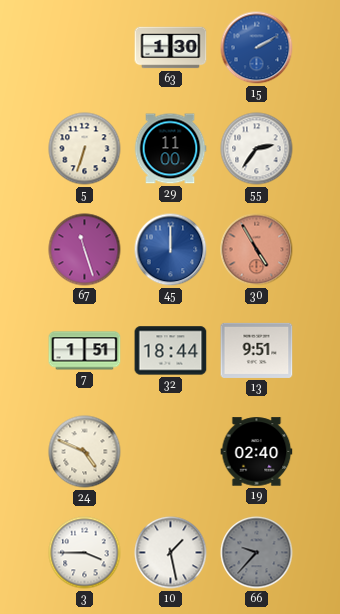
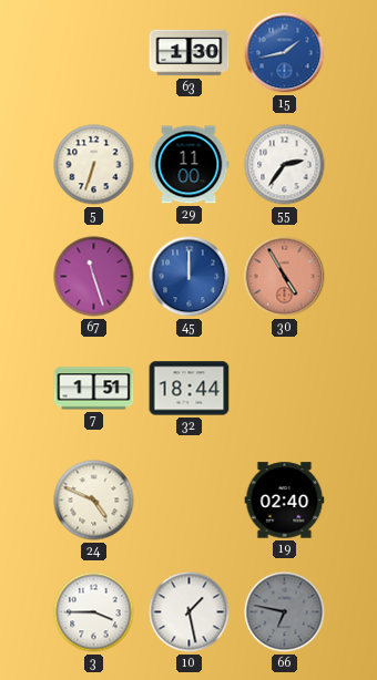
15: 2:10 -> 1:43
13: 9:51 -> none
66: 9:37 -> 6:47
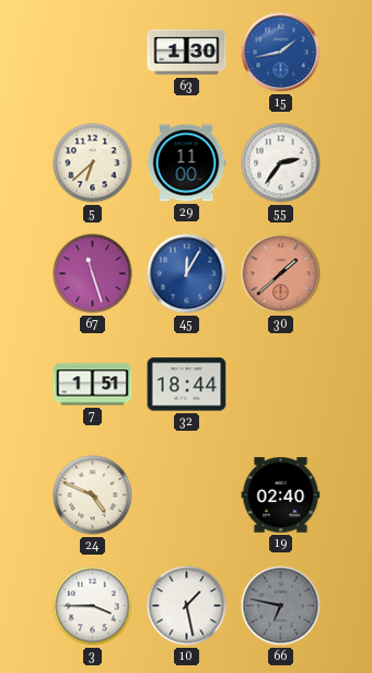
5: 6:33 -> 6:38
45: 12:00 -> 12:05
30: 4:55 -> 1:38
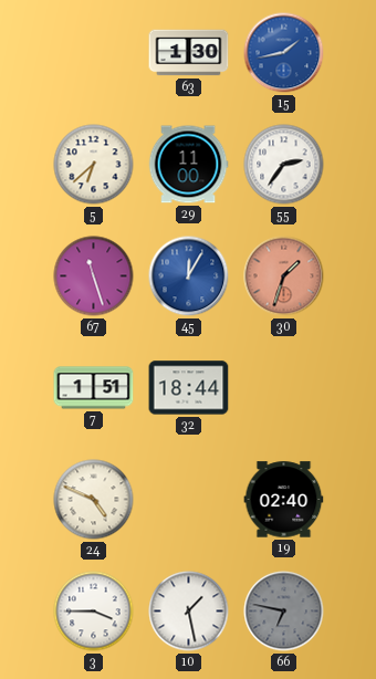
30: 1:38 -> 1:33
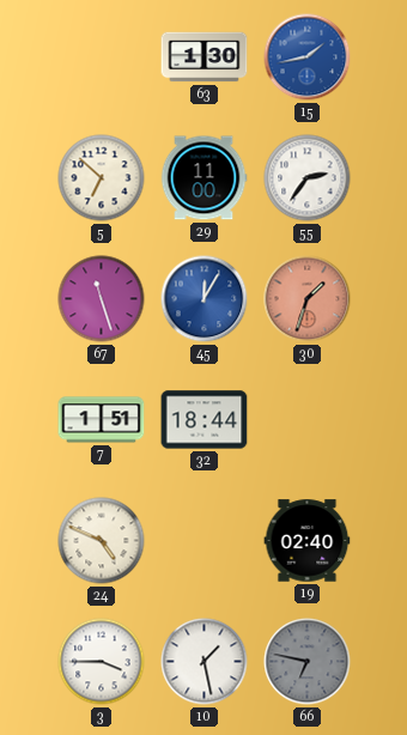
5: 6:38 -> 6:52
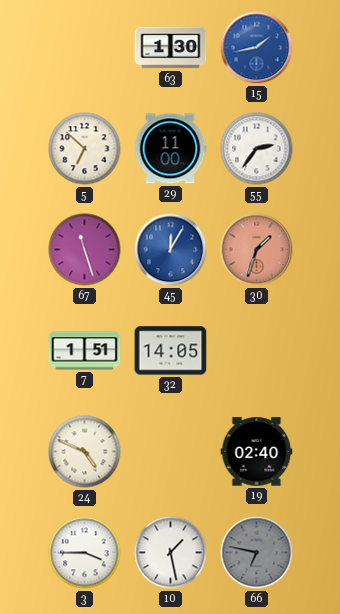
32: 18:44 -> 14:05
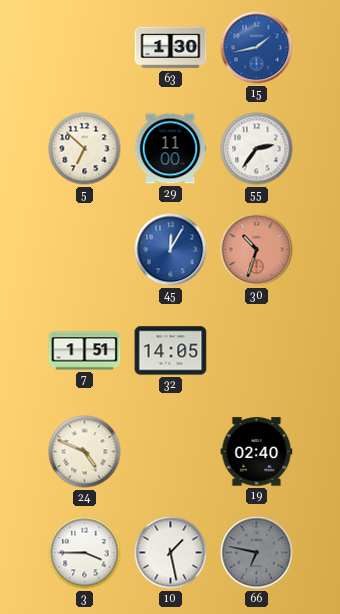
67: 11:27 -> none
30: 1:33 -> 10:33
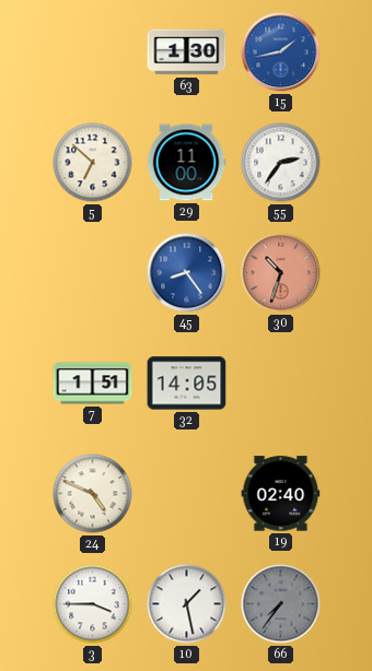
45: 12:05 -> 8:24
66: 6:47 -> 7:36
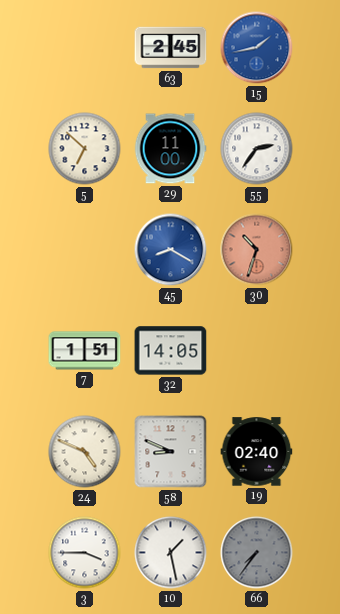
63: 1:30 -> 2:45
45: 8:24 -> 8:20
58: none -> 8:49
